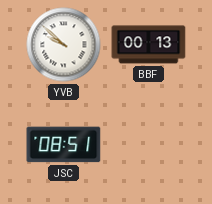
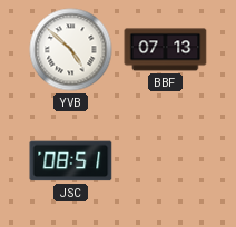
YVB: 9:52 -> 4:52
BBF: 00:13 -> 07:13
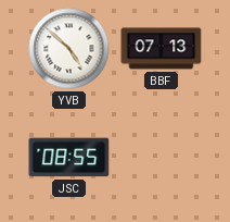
JSC: 08:51 -> 08:55
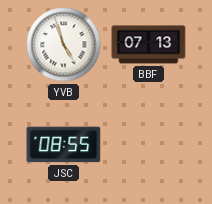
YVB: 4:52 -> 4:57
